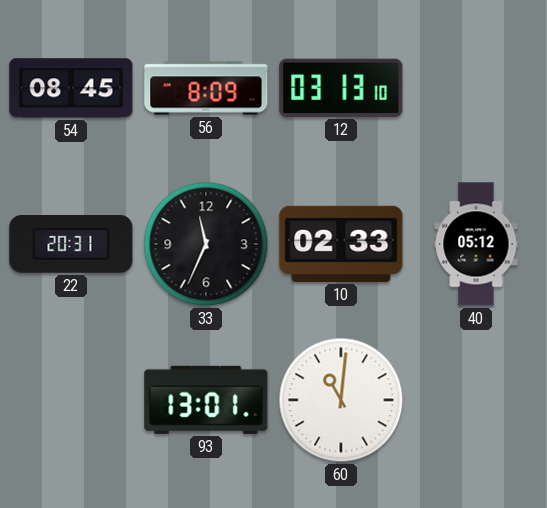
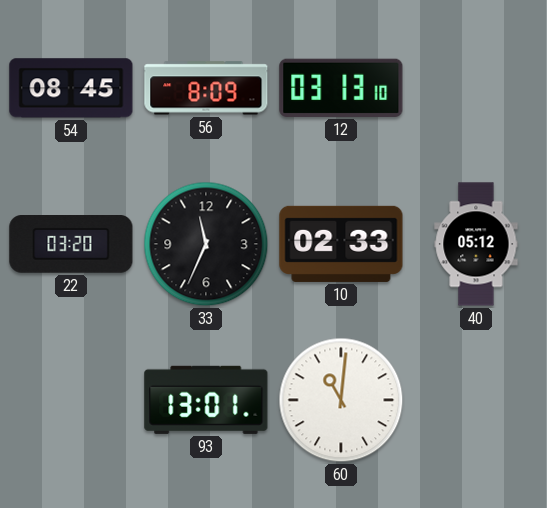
22: 20:31 -> 03:20
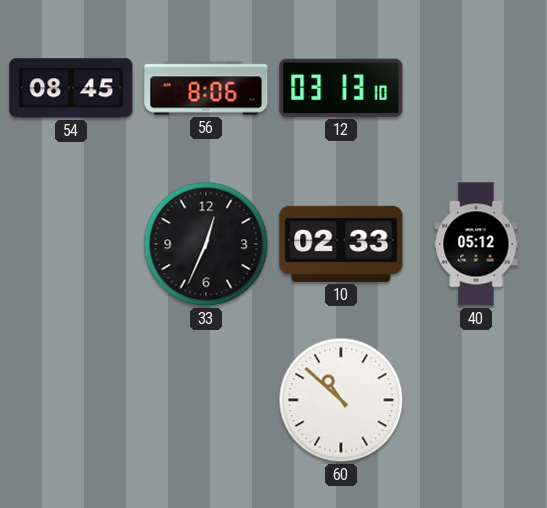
56: 8:09 -> 8:06
22: 03:20 -> none
33: 11:34 -> 12:34
93: 13:01 -> none
60: 11:01 -> 10:52
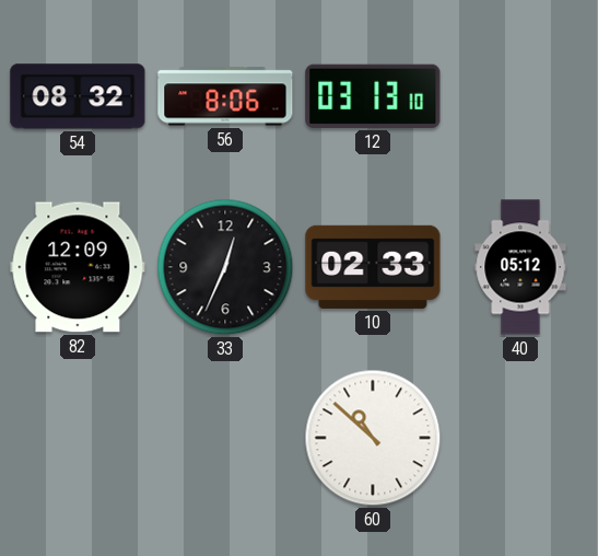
54: 08:45 -> 08:32
82: none -> 12:09
